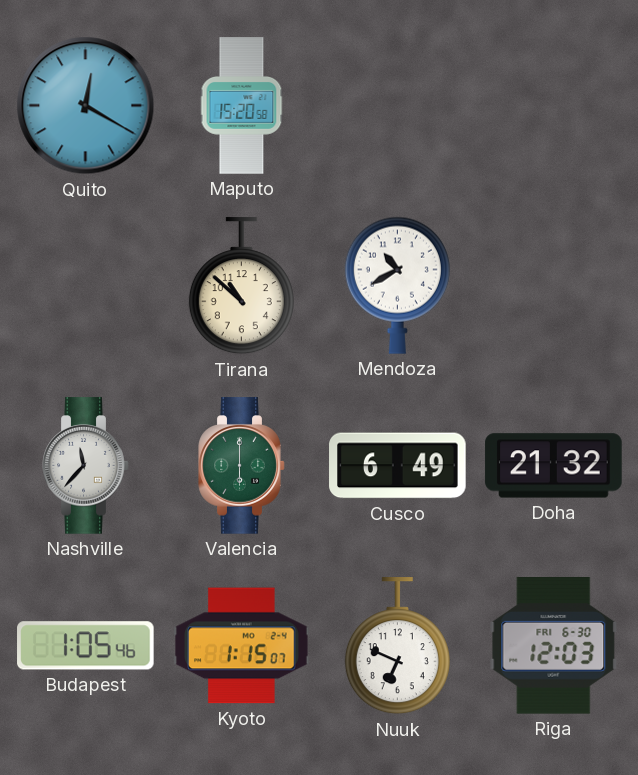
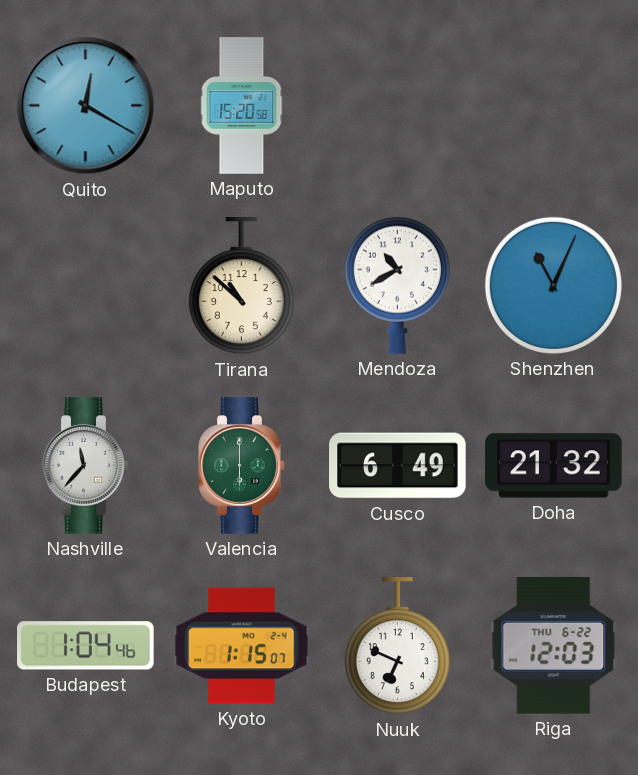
Shenzhen: none -> 11:04
Budapest: 1:05 -> 1:04
Riga date: FRI 6-30 -> THU 6-22
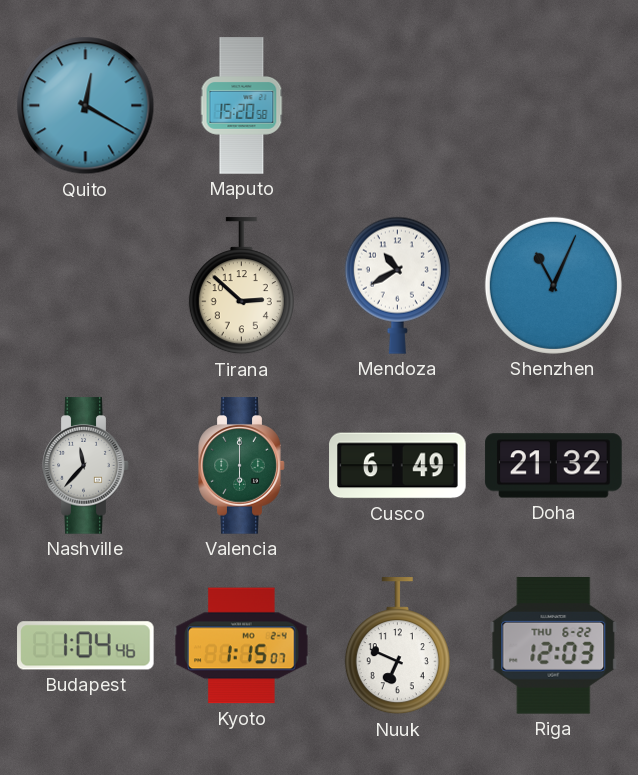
Tirana: 10:52 -> 2:52
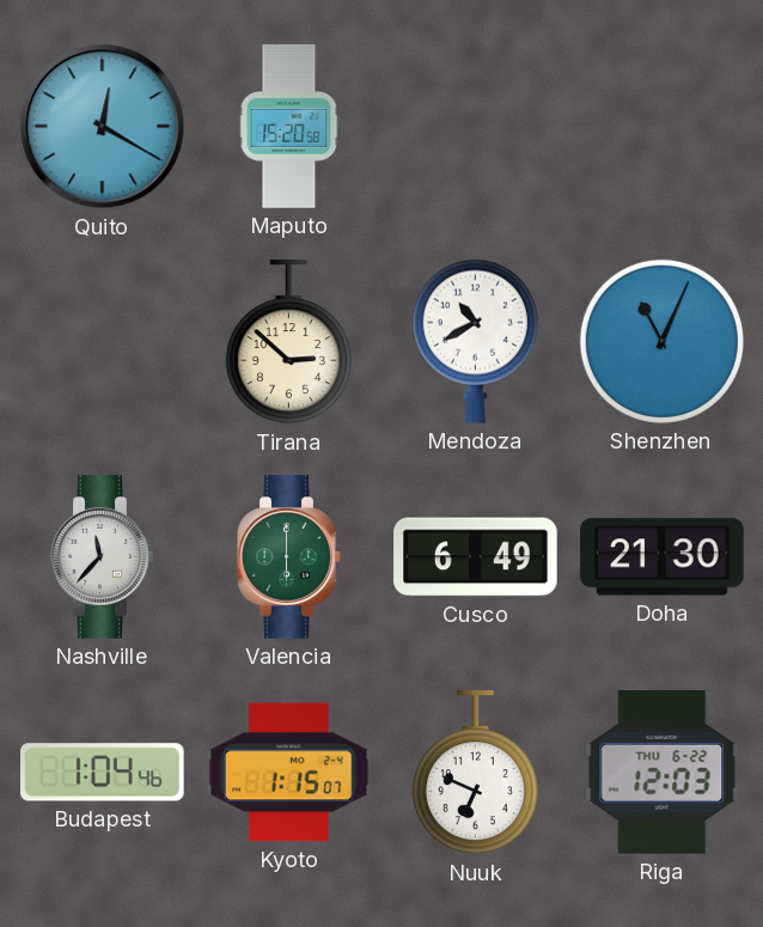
Doha: 21:32 -> 21:30
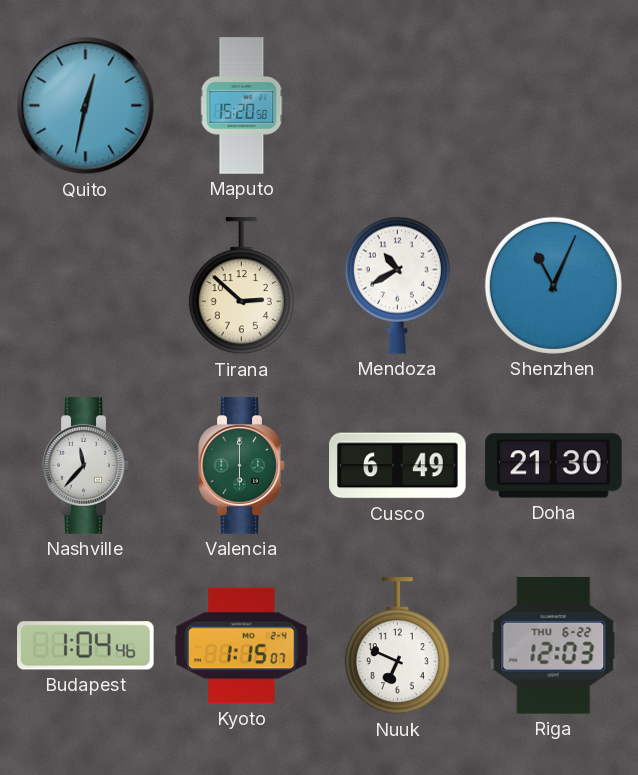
Quito: 12:20 -> 12:32
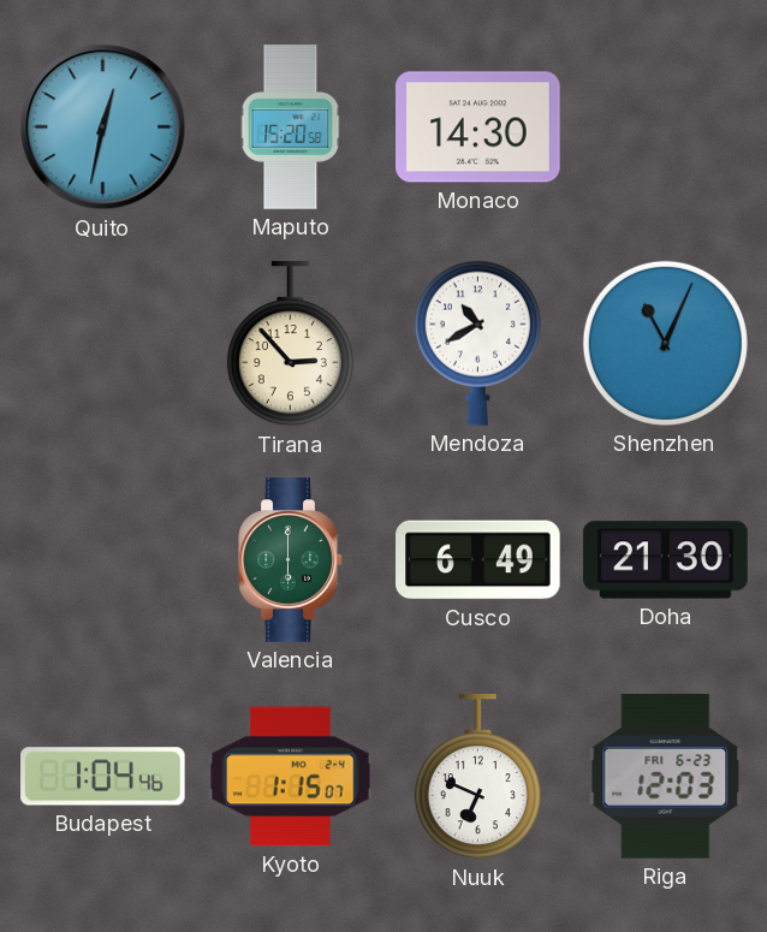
Monaco: none -> 14:30
Tirana: 2:52 -> 2:53
Nashville: 11:37 -> none
Riga date: THU 6-22 -> FRI 6-23
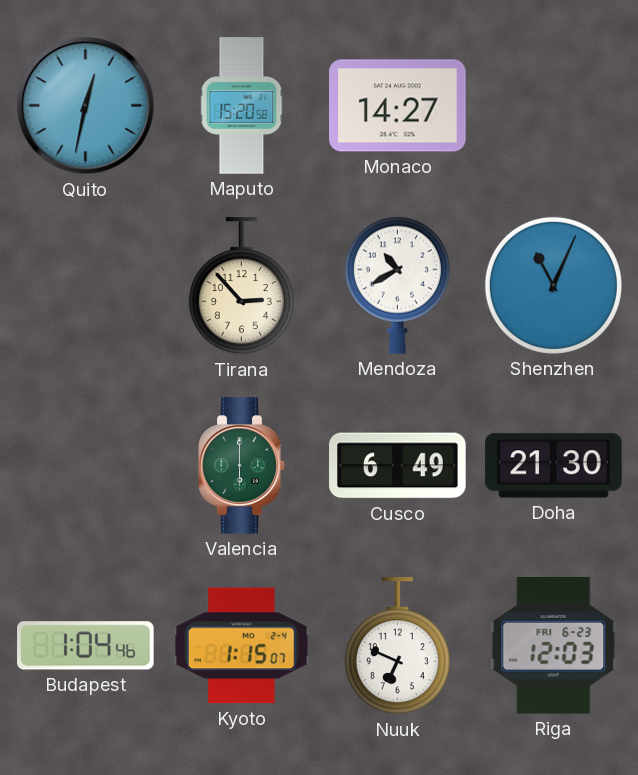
Monaco: 14:30 -> 14:27
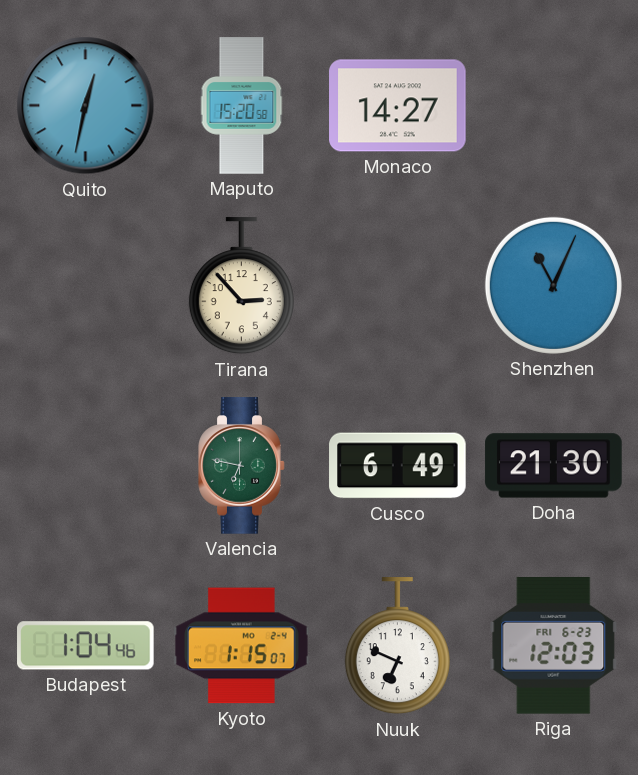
Mendoza: 10:40 -> none
Valencia: 6:00 -> 6:47
